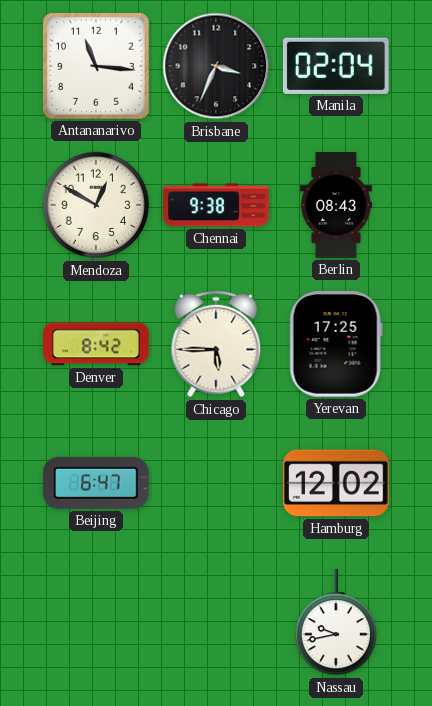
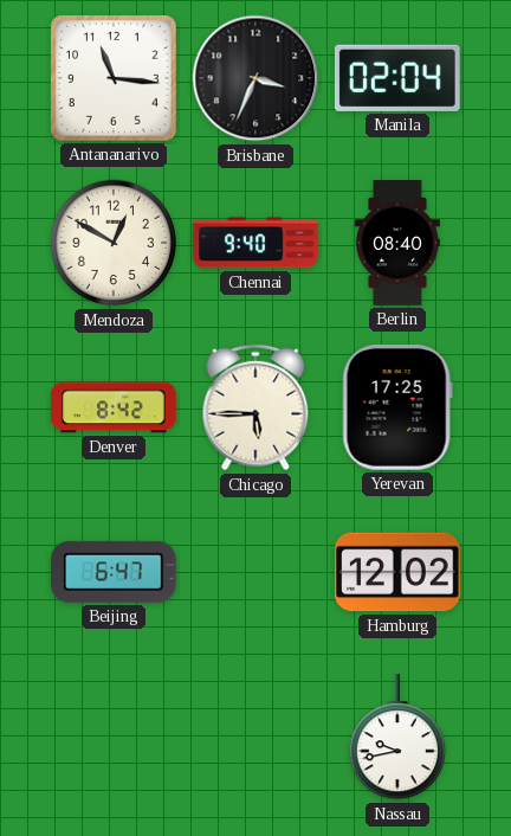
Chennai: 9:38 -> 9:40
Berlin: 08:43 -> 08:40
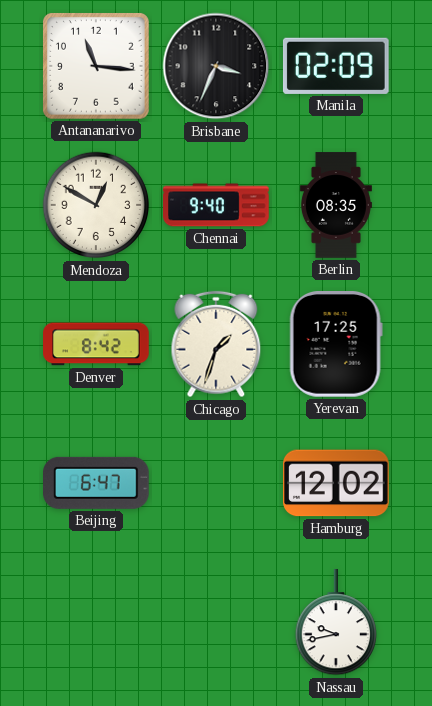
Manila: 02:04 -> 02:09
Berlin: 08:40 -> 08:35
Chicago: 5:45 -> 1:33
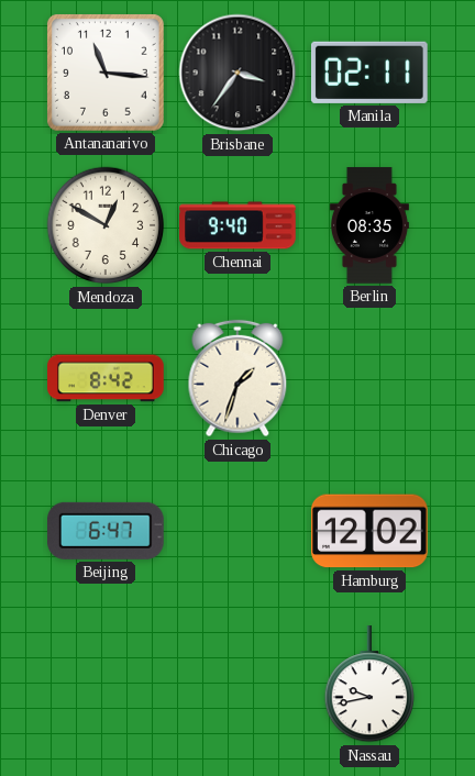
Brisbane: 3:34 -> 3:36
Manila: 02:09 -> 02:11
Yerevan: 17:25 -> none
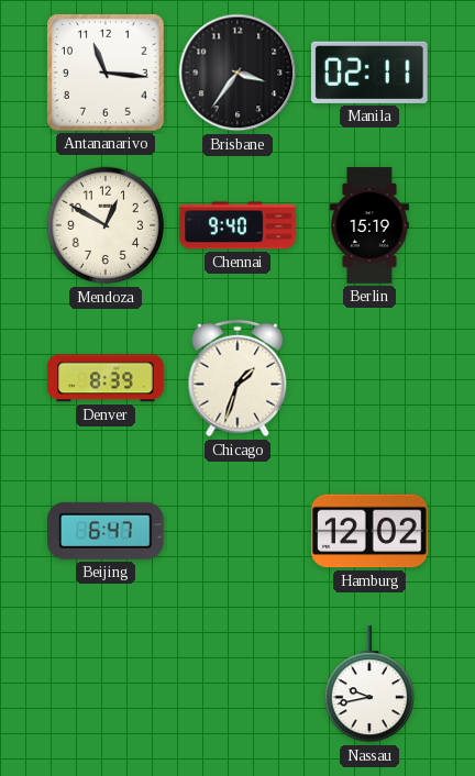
Berlin: 08:35 -> 15:19
Denver: 8:42 -> 8:39
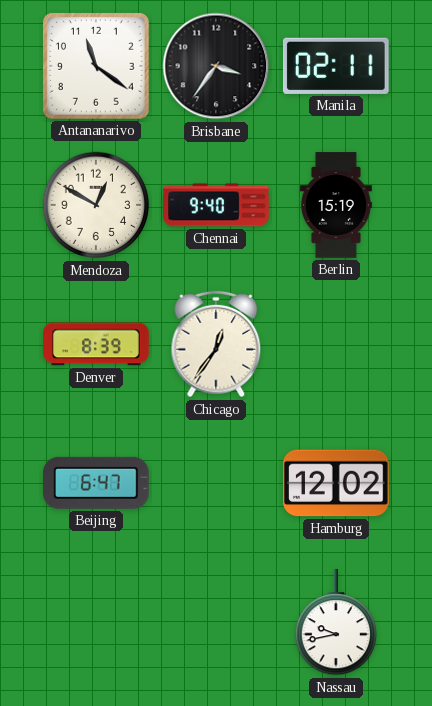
Antananarivo: 11:16 -> 11:21
Chicago: 1:33 -> 12:36
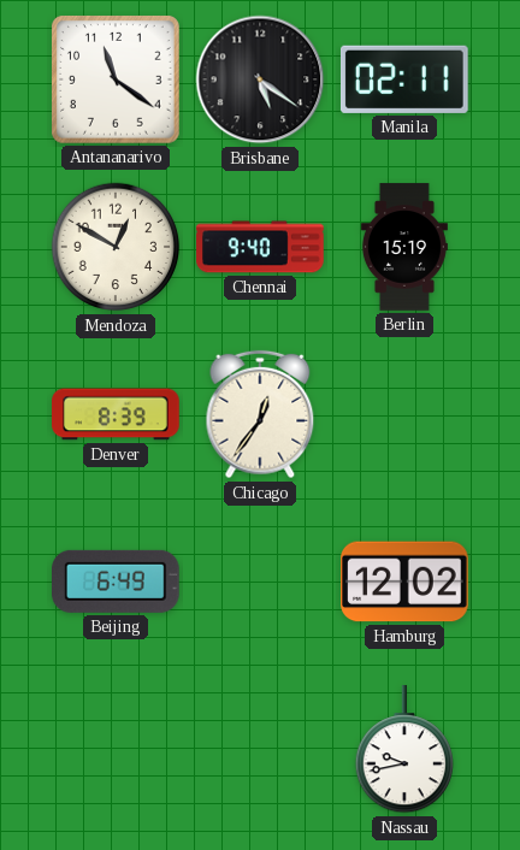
Brisbane: 3:36 -> 5:21
Beijing: 6:47 -> 6:49
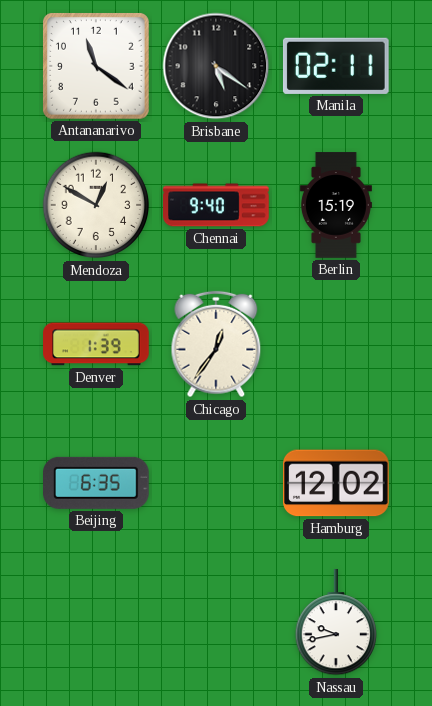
Denver: 8:39 -> 1:39
Beijing: 6:49 -> 6:35
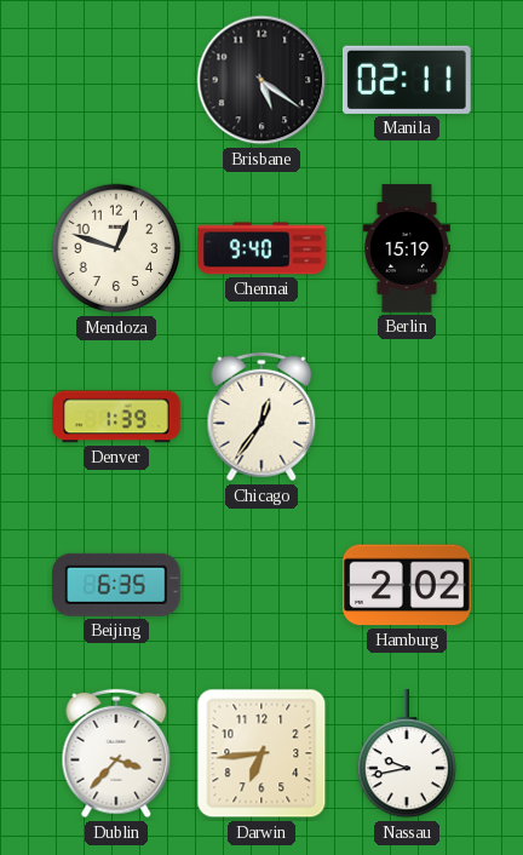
Antananarivo: 11:21 -> none
Mendoza: 12:50 -> 12:48
Hamburg: 12:02 -> 2:02
Dublin: none -> 3:37
Darwin: none -> 6:44
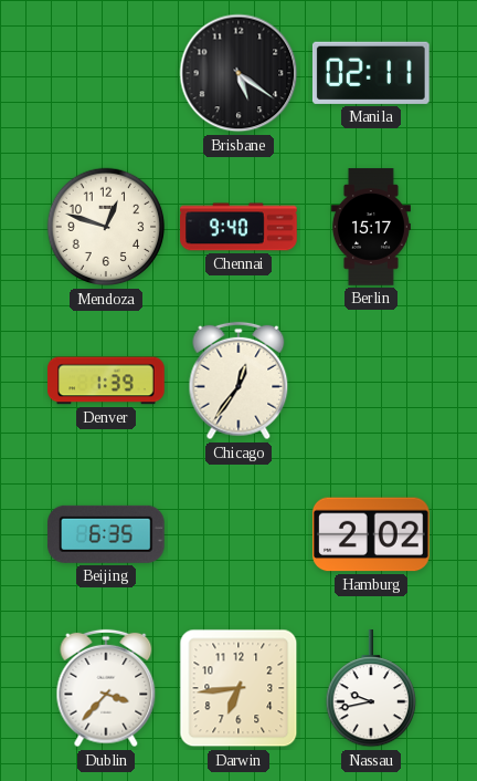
Berlin: 15:19 -> 15:17
